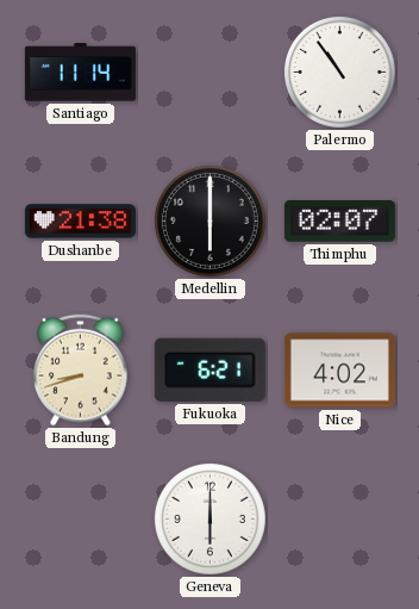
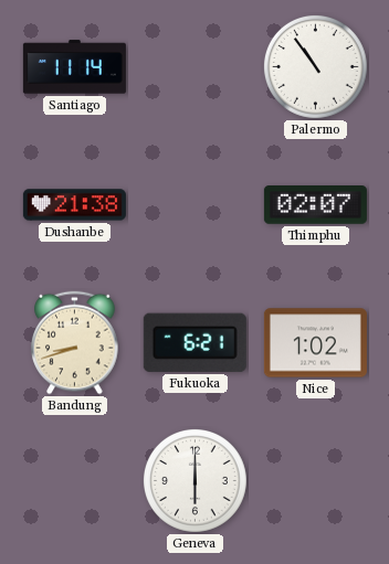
Medellin: 6:00 -> none
Nice: 4:02 -> 1:02
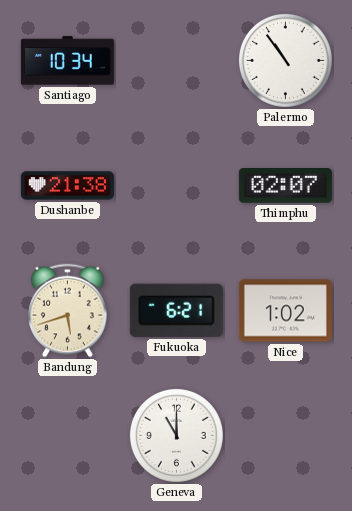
Santiago: 11:14 -> 10:34
Bandung: 8:42 -> 5:42
Geneva: 6:00 -> 11:00
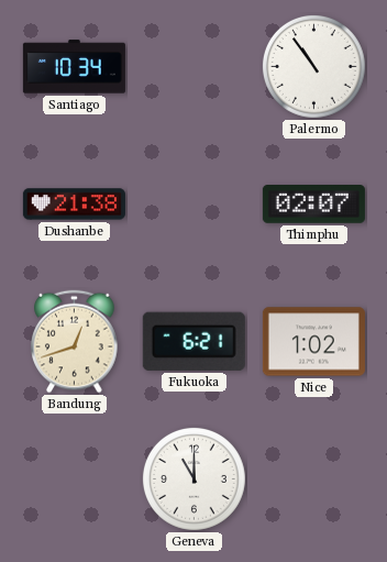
Bandung: 5:42 -> 12:42
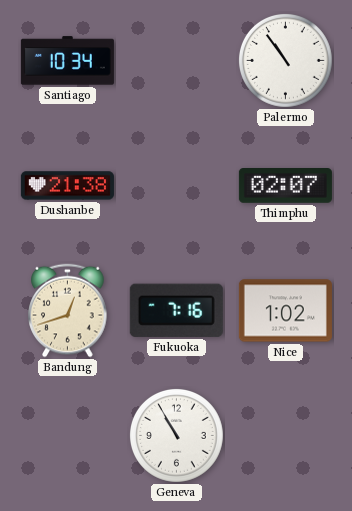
Fukuoka: 6:21 -> 7:16
Geneva: 11:00 -> 10:55
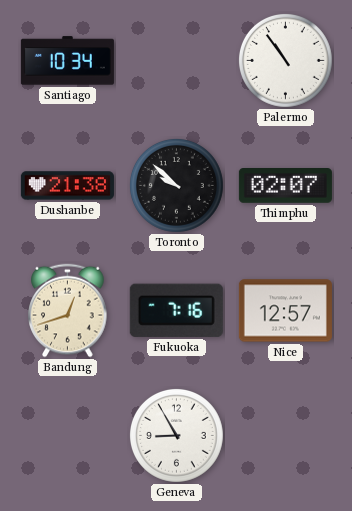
Toronto: none -> 9:52
Nice: 1:02 -> 12:57
Geneva: 10:55 -> 8:55
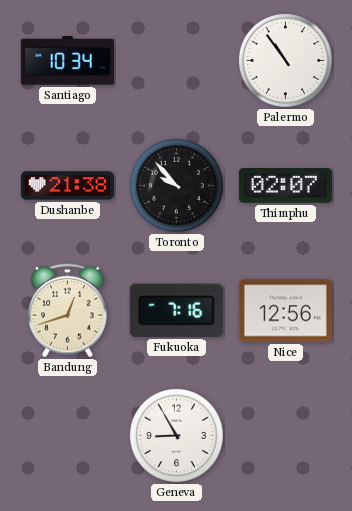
Toronto: 9:52 -> 9:53
Nice: 12:57 -> 12:56
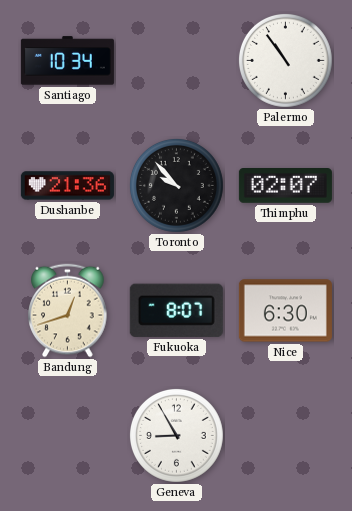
Dushanbe: 21:38 -> 21:36
Fukuoka: 7:16 -> 8:07
Nice: 12:56 -> 6:30
